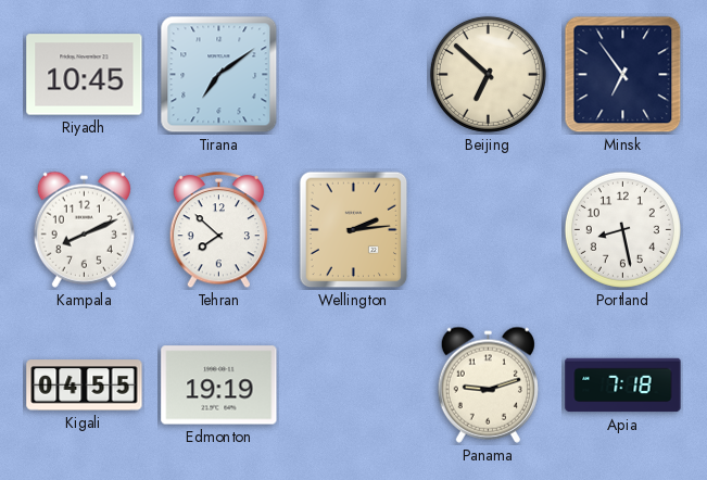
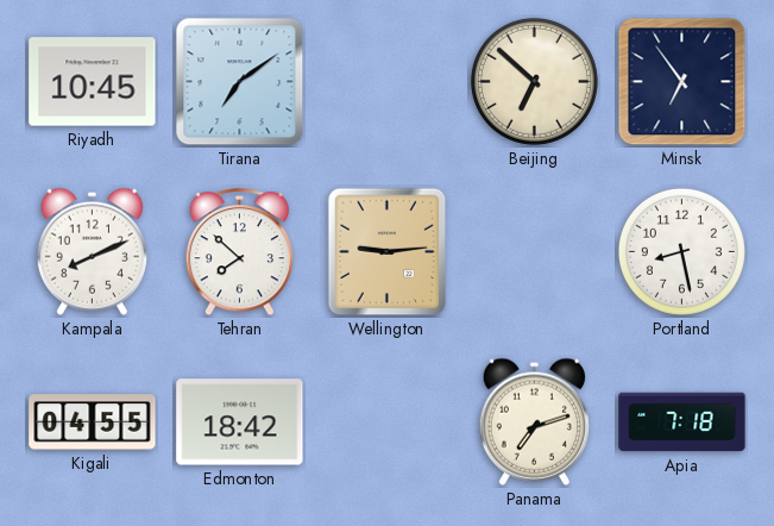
Wellington: 2:14 -> 9:14
Edmonton: 19:19 -> 18:42
Panama: 9:12 -> 7:12
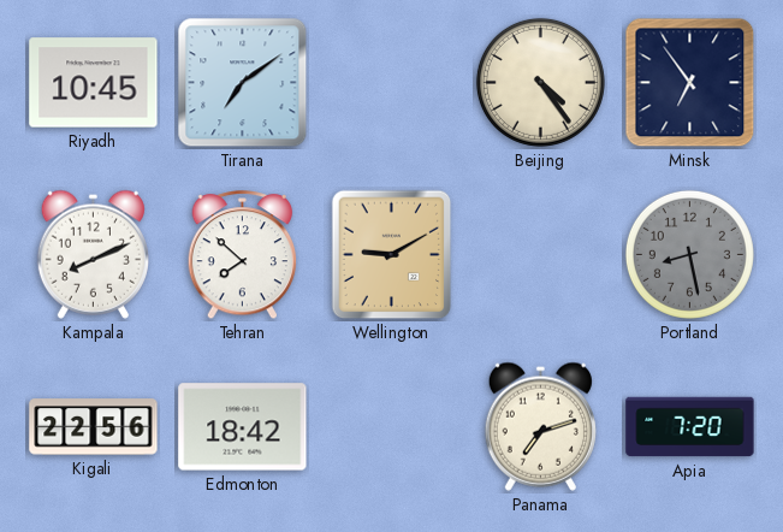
Beijing: 6:52 -> 4:24
Wellington: 9:14 -> 9:10
Portland dial: white -> grey
Kigali: 04:55 -> 22:56
Apia: 7:18 -> 7:20
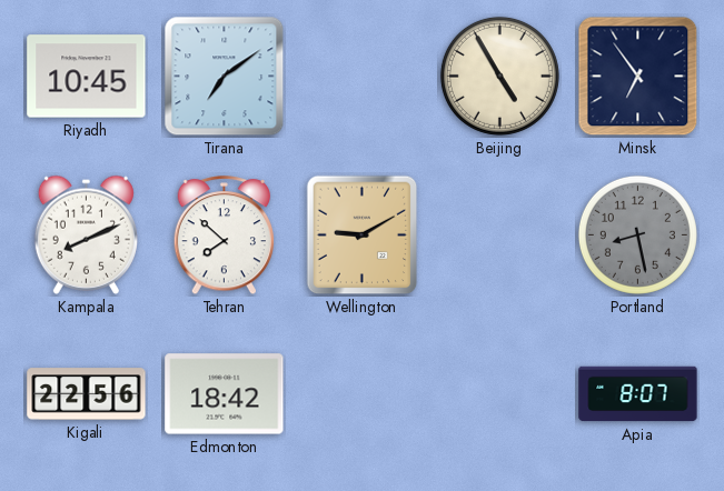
Beijing: 4:24 -> 4:55
Panama: 7:12 -> none
Apia: 7:20 -> 8:07
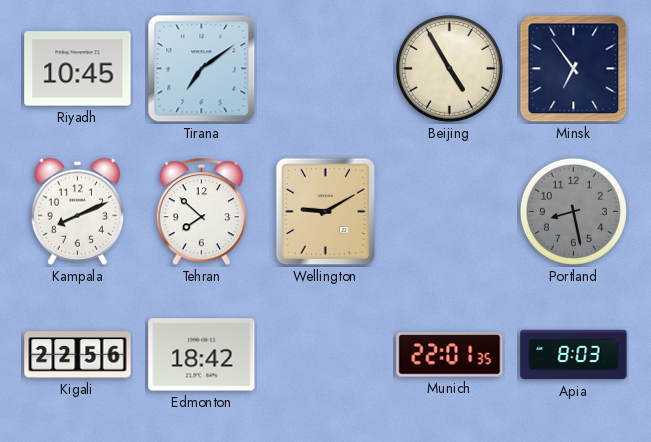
Munich: none -> 22:01
Apia: 8:07 -> 8:03
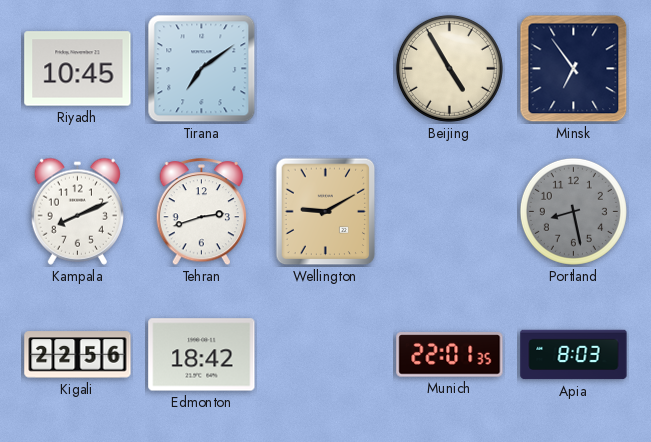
Tehran: 7:52 -> 2:42
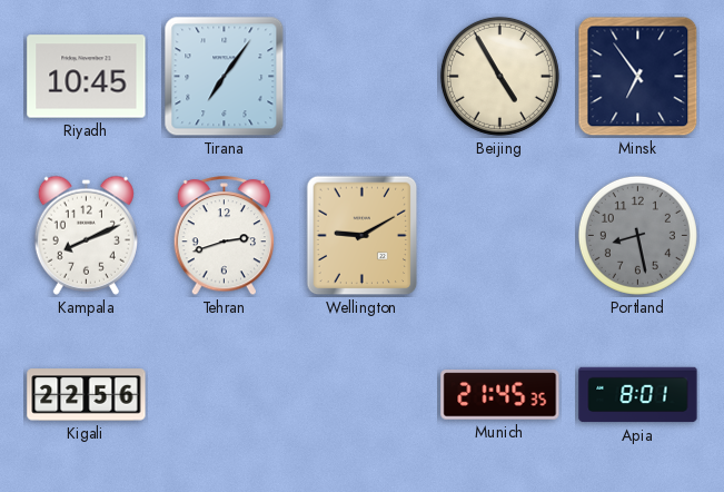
Tirana: 7:09 -> 7:06
Edmonton: 18:42 -> none
Munich: 22:01 -> 21:45
Apia: 8:03 -> 8:01
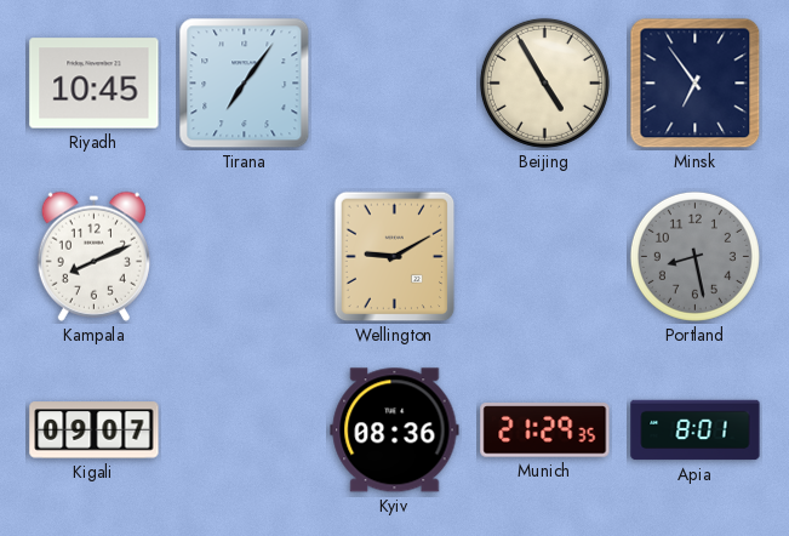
Tehran: 2:42 -> none
Kigali: 22:56 -> 09:07
Kyiv: none -> 08:36
Munich: 21:45 -> 21:29
